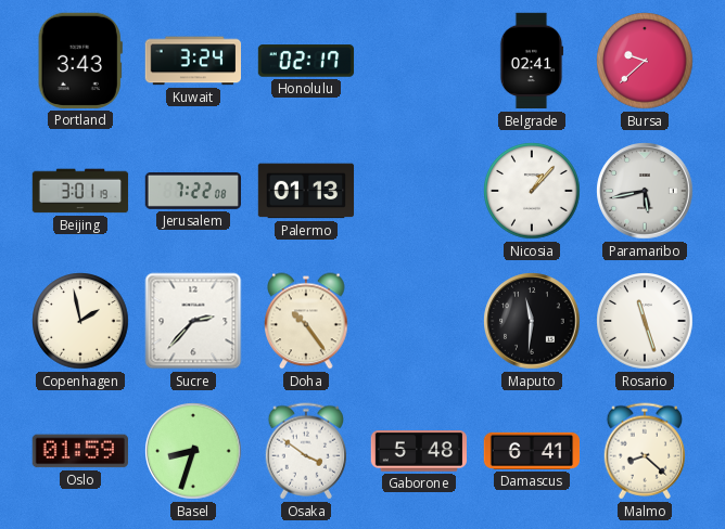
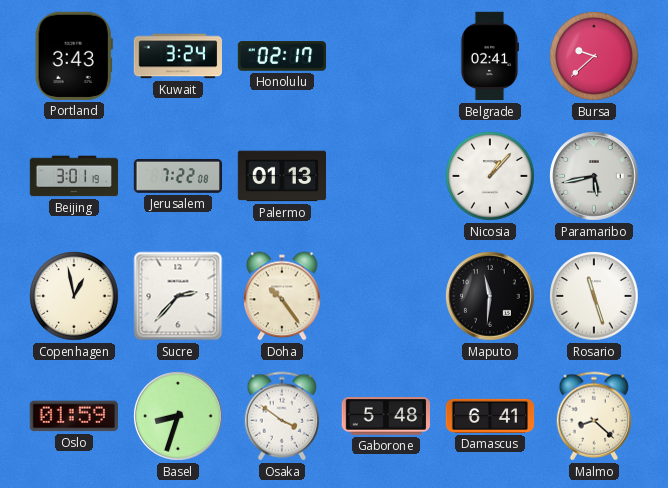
Copenhagen: 1:58 -> 12:58
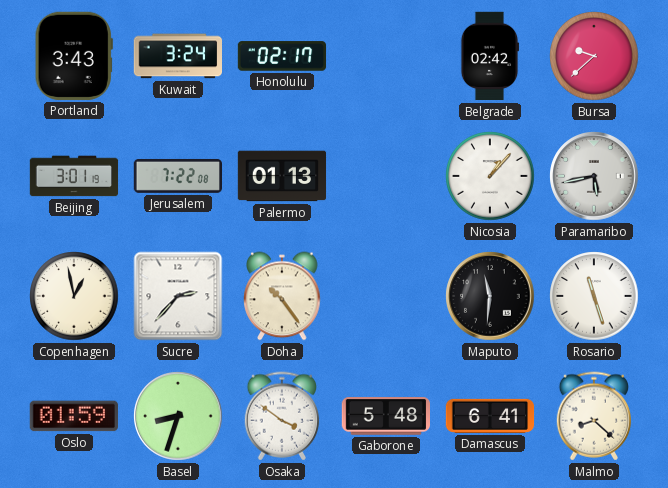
Belgrade: 02:41 -> 02:42
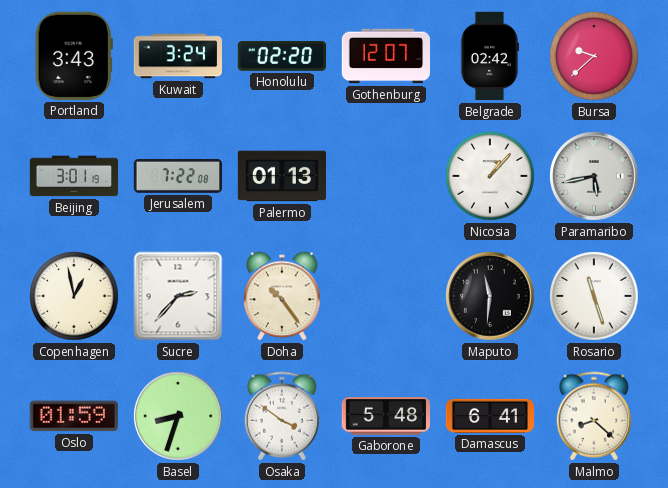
Honolulu: 02:17 -> 02:20
Gothenburg: none -> 12:07
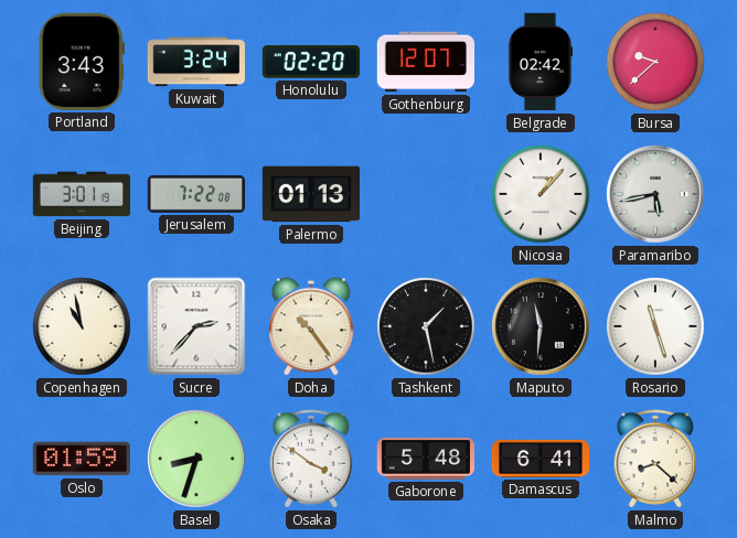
Copenhagen: 12:58 -> 10:58
Tashkent: none -> 1:28
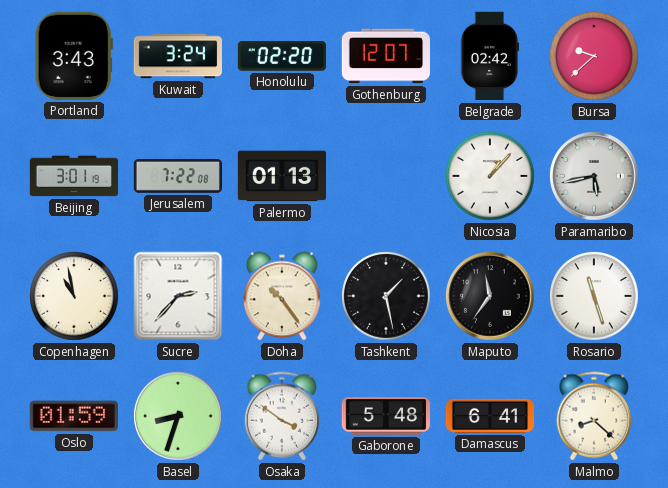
Maputo: 11:31 -> 11:36
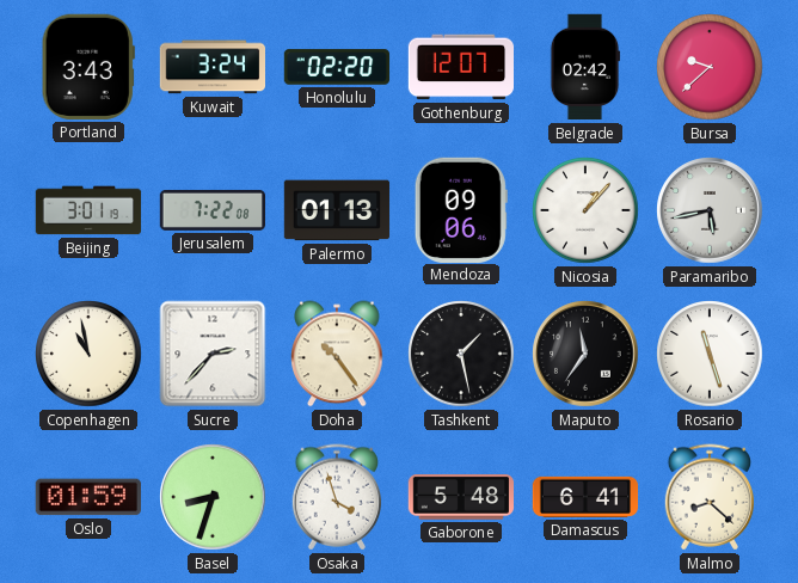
Mendoza: none -> 09:06
Osaka: 3:51 -> 3:57
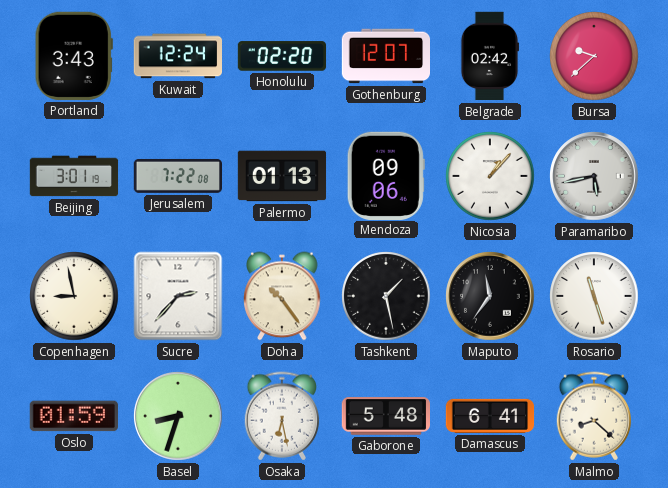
Kuwait: 3:24 -> 12:24
Copenhagen: 10:58 -> 8:58
Osaka: 3:57 -> 6:28
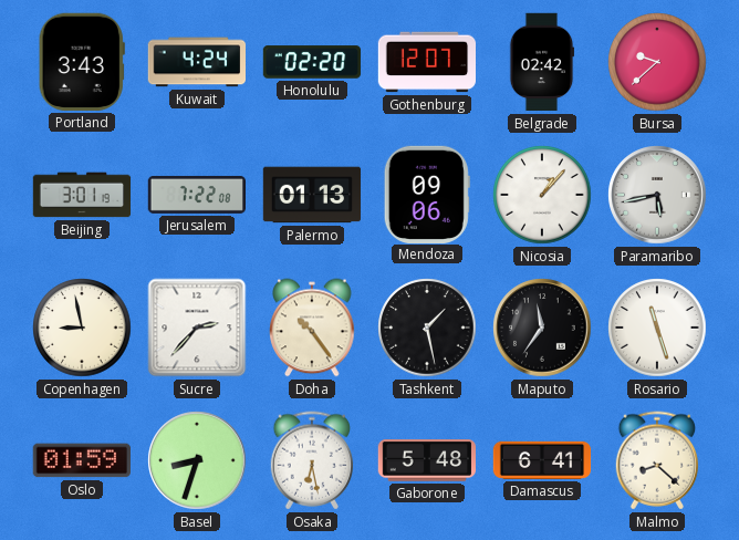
Kuwait: 12:24 -> 4:24
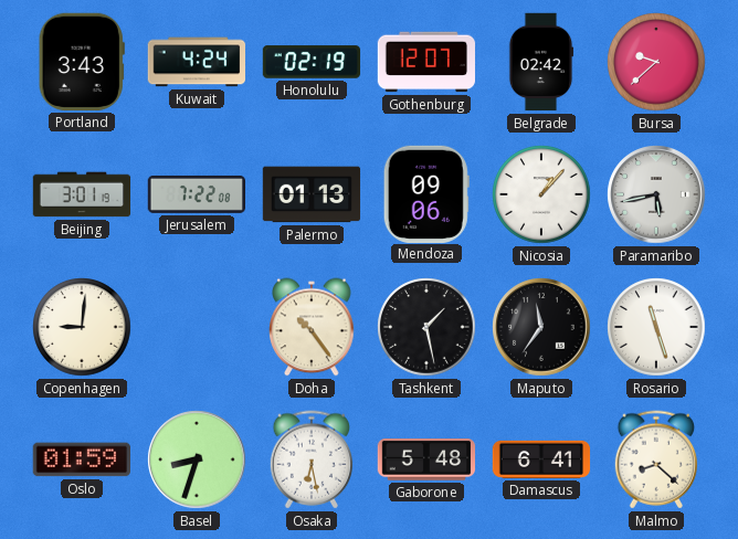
Honolulu: 02:20 -> 02:19
Copenhagen: 8:58 -> 9:01
Sucre: 2:37 -> none
